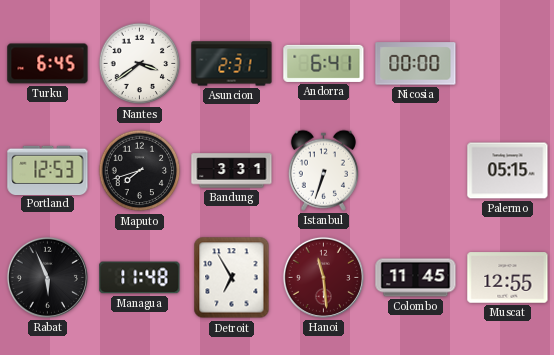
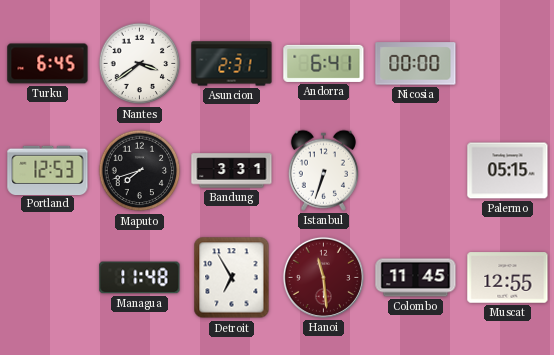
Rabat: 5:56 -> none
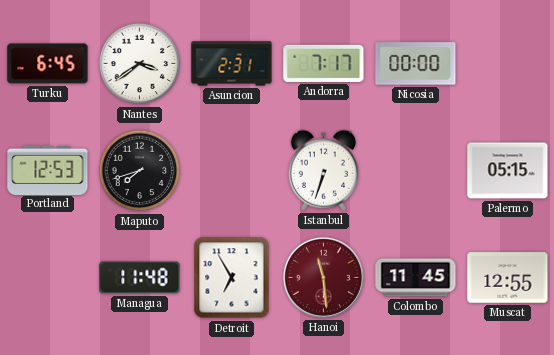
Andorra: 6:41 -> 7:17
Bandung: 3:31 -> none
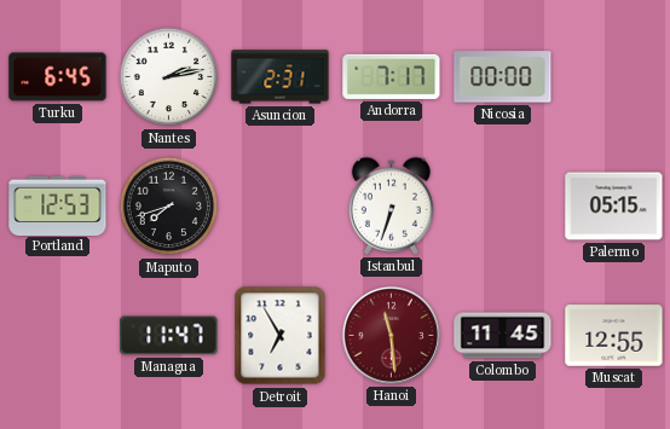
Nantes: 3:39 -> 2:13
Managua: 11:48 -> 11:47
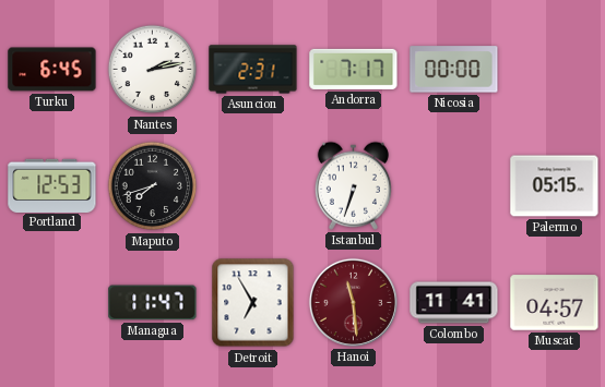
Colombo: 11:45 -> 11:41
Muscat: 12:55 -> 04:57
